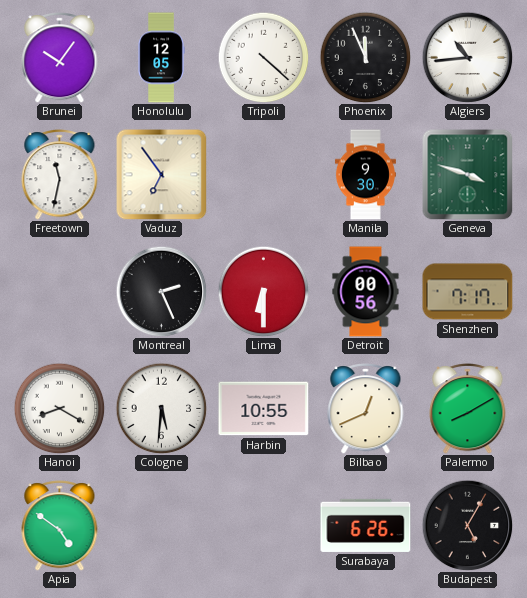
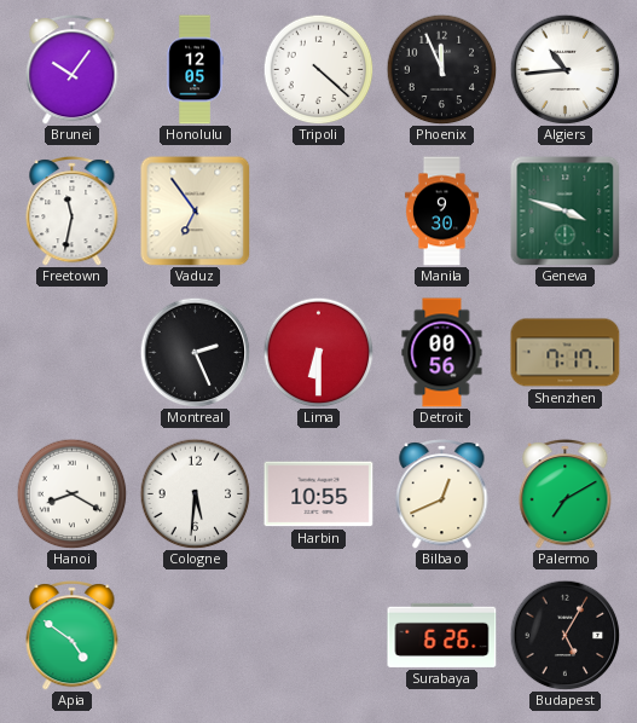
Palermo: 8:10 -> 7:10
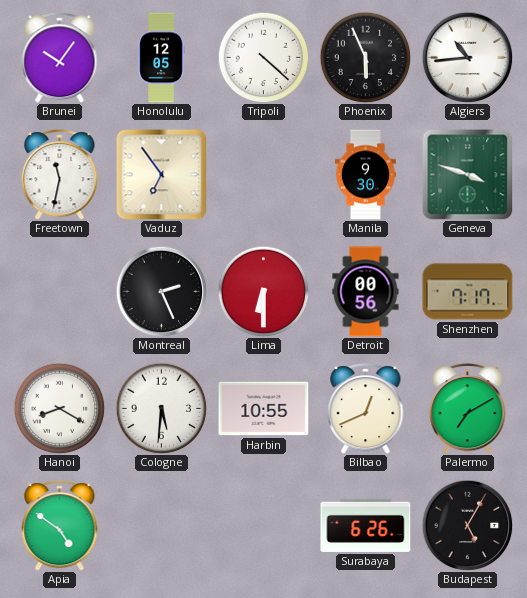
Phoenix: 11:56 -> 5:56
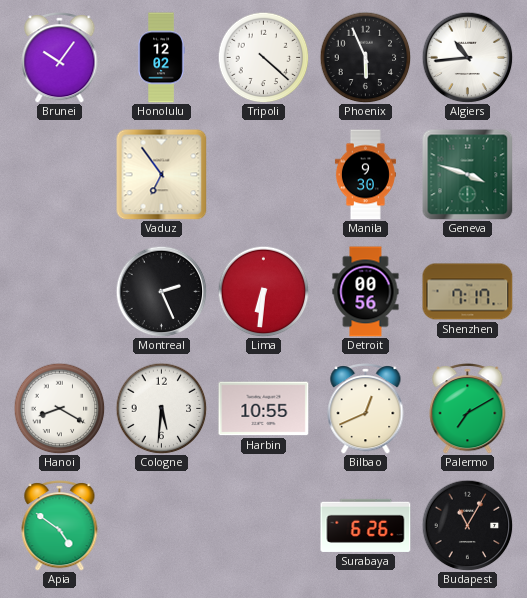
Honolulu: 12:05 -> 12:02
Freetown: 11:32 -> none
Lima: 6:30 -> 6:31
Budapest: 5:05 -> 11:05
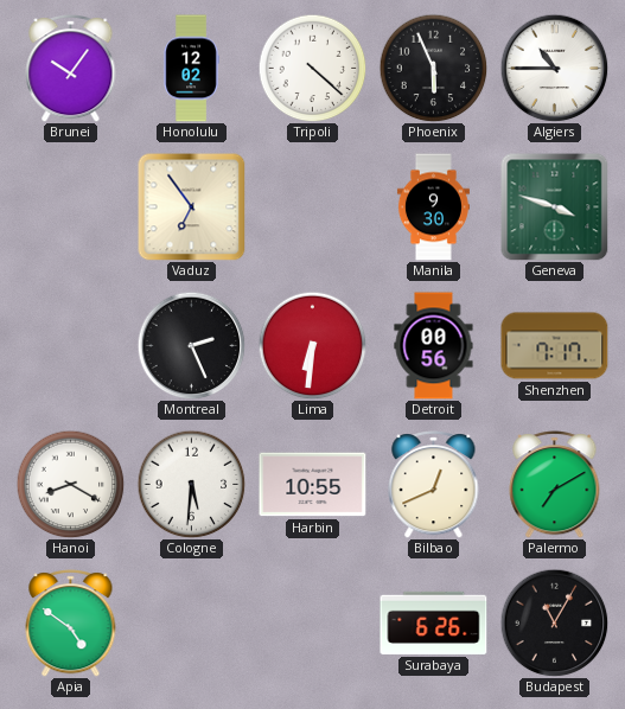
Algiers: 10:44 -> 10:45
